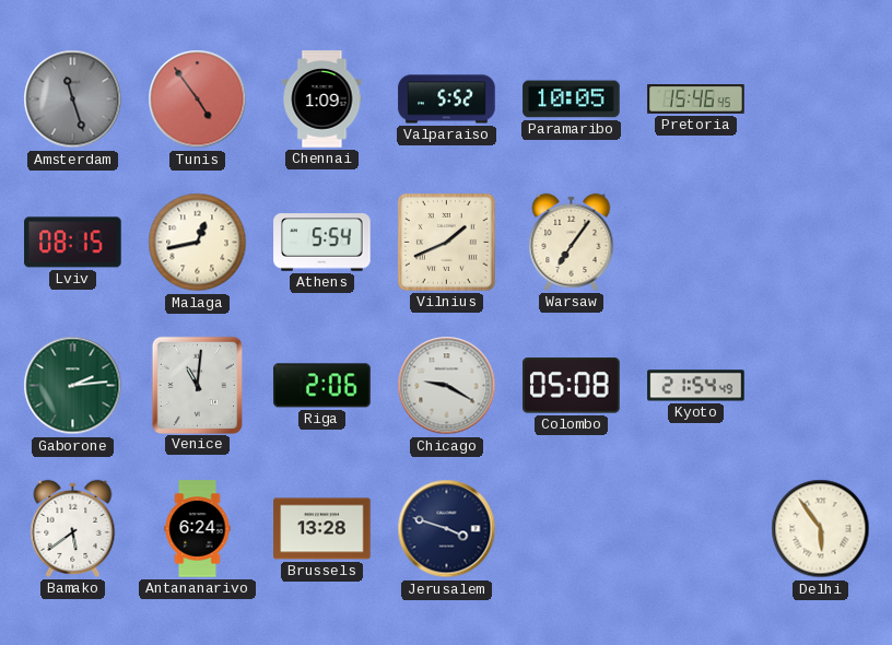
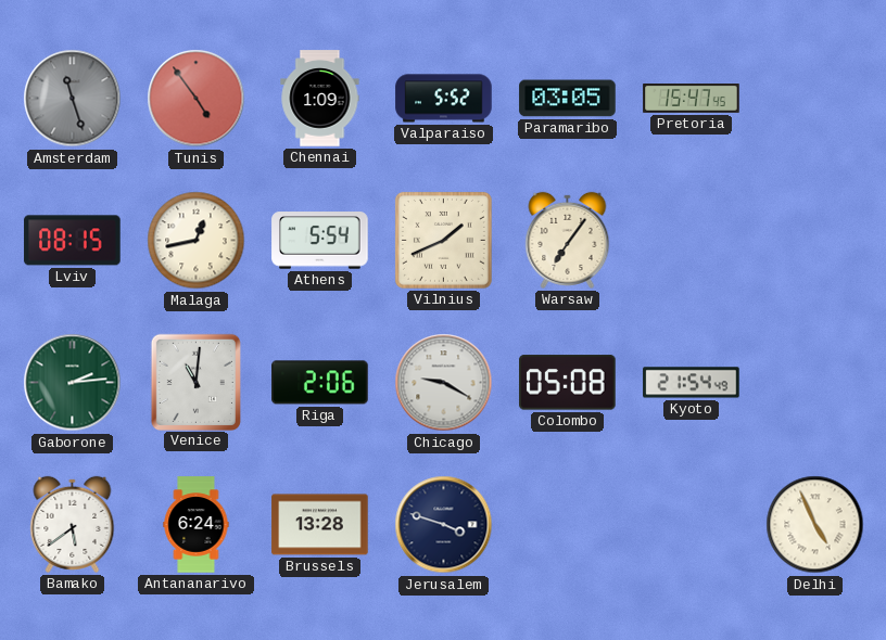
Paramaribo: 10:05 -> 03:05
Pretoria: 15:46 -> 15:47
Delhi: 5:54 -> 4:56
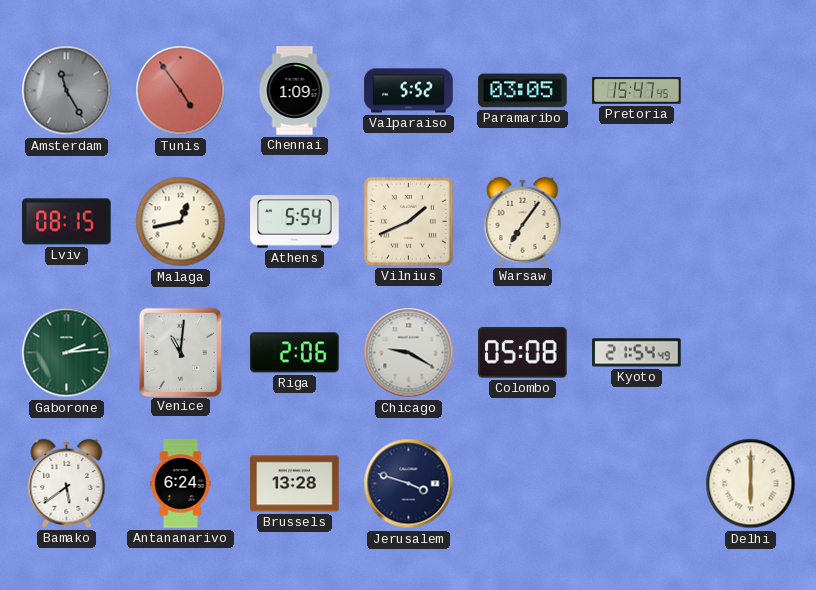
Amsterdam: 11:27 -> 11:25
Delhi: 4:56 -> 6:00
